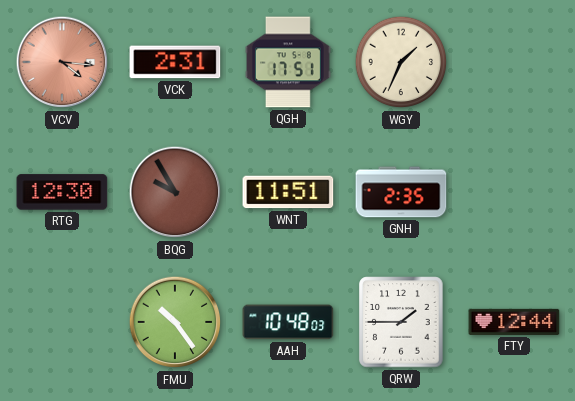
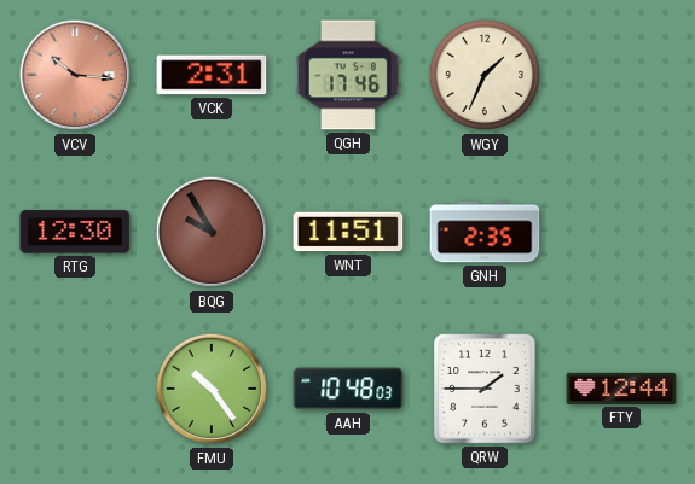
VCV: 4:16 -> 10:16
QGH: 17:51 -> 17:46
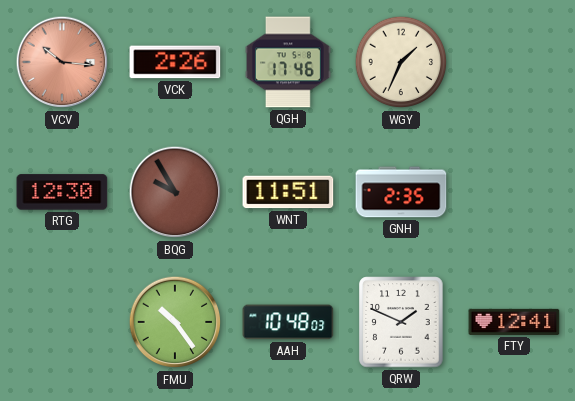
VCK: 2:31 -> 2:26
QRW: 1:45 -> 1:49
FTY: 12:44 -> 12:41
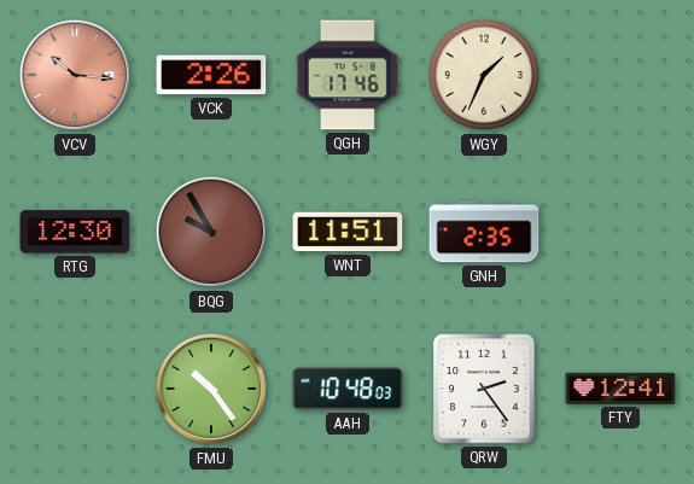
QRW: 1:49 -> 2:24
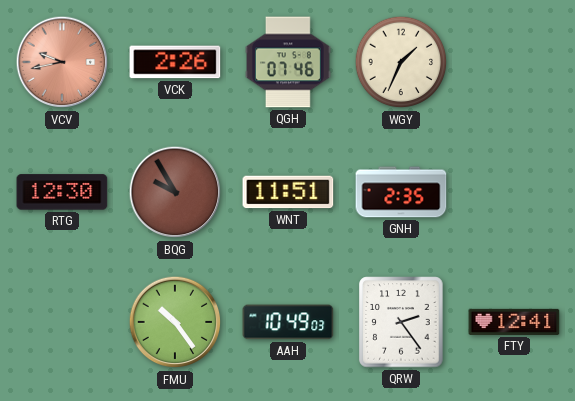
VCV: 10:16 -> 9:43
QGH: 17:46 -> 07:46
AAH: 10:48 -> 10:49
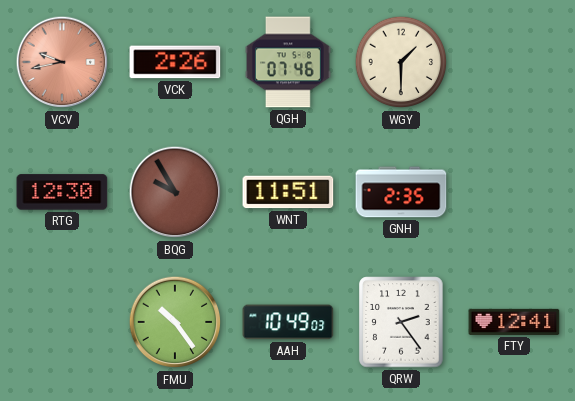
WGY: 1:34 -> 1:30
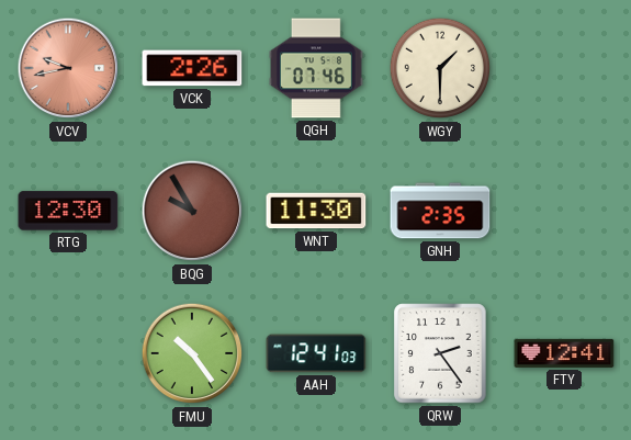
WNT: 11:51 -> 11:30
AAH: 10:49 -> 12:41
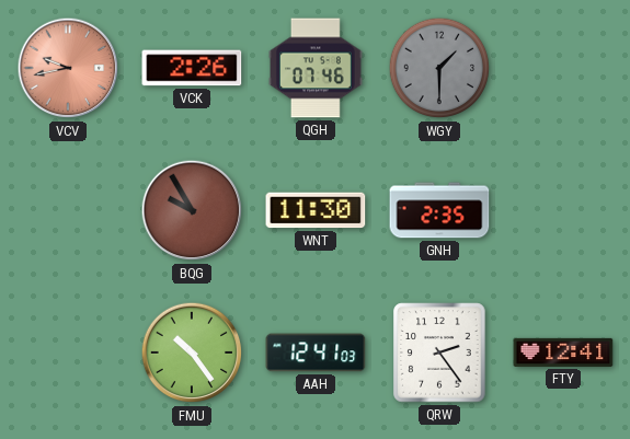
WGY dial: cream -> grey
RTG: 12:30 -> none
